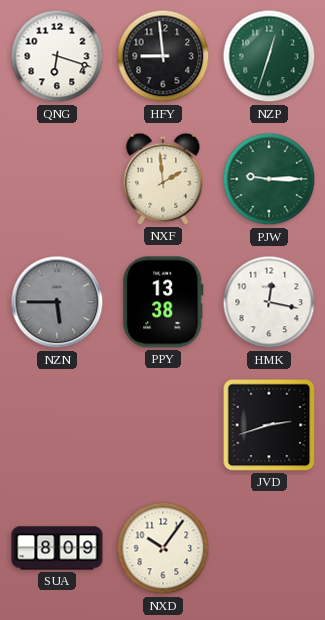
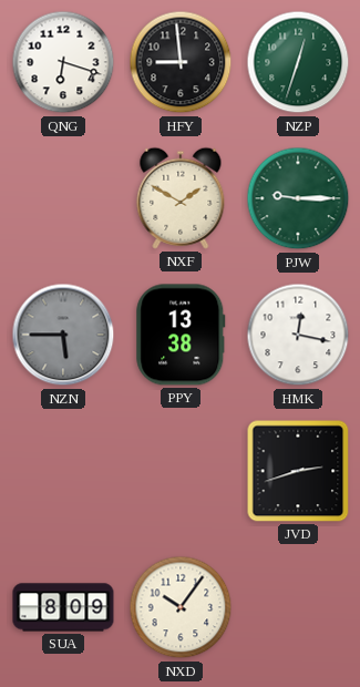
NXF: 1:59 -> 1:50
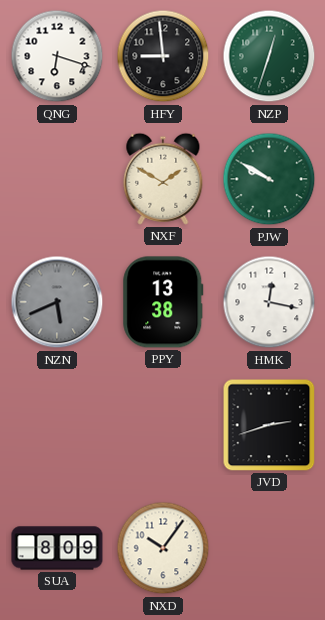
PJW: 9:15 -> 9:50
NZN: 5:45 -> 5:41
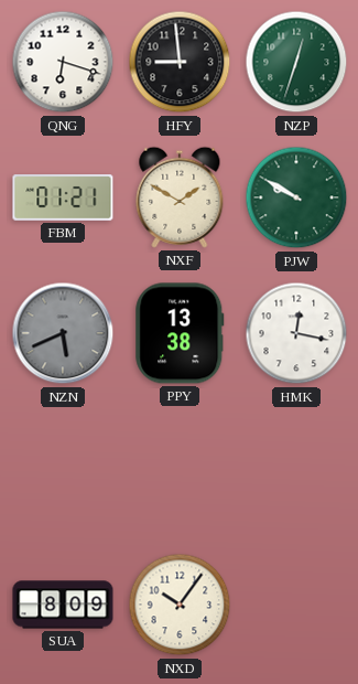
FBM: none -> 01:21
JVD: 2:42 -> none
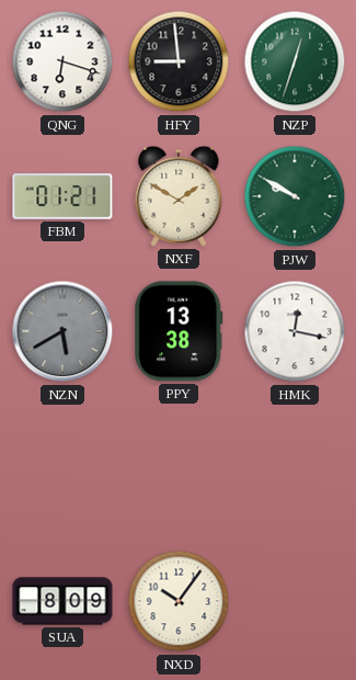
NZN: 5:41 -> 5:40
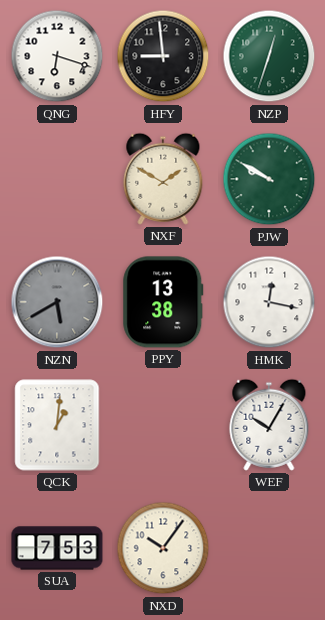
FBM: 01:21 -> none
QCK: none -> 1:01
WEF: none -> 10:05
SUA: 8:09 -> 7:53
